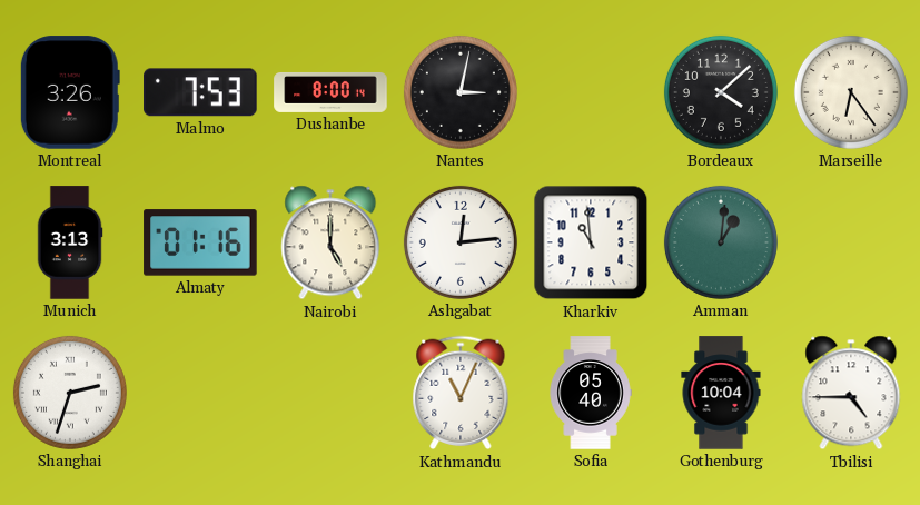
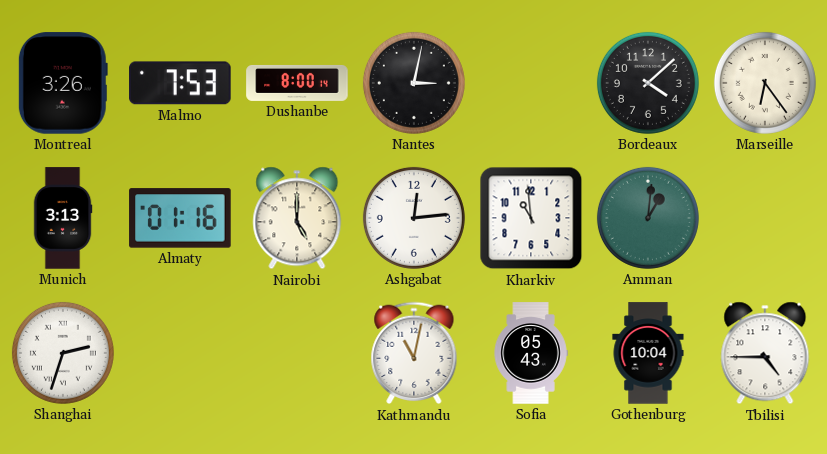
Kathmandu: 11:04 -> 11:02
Sofia: 05:40 -> 05:43
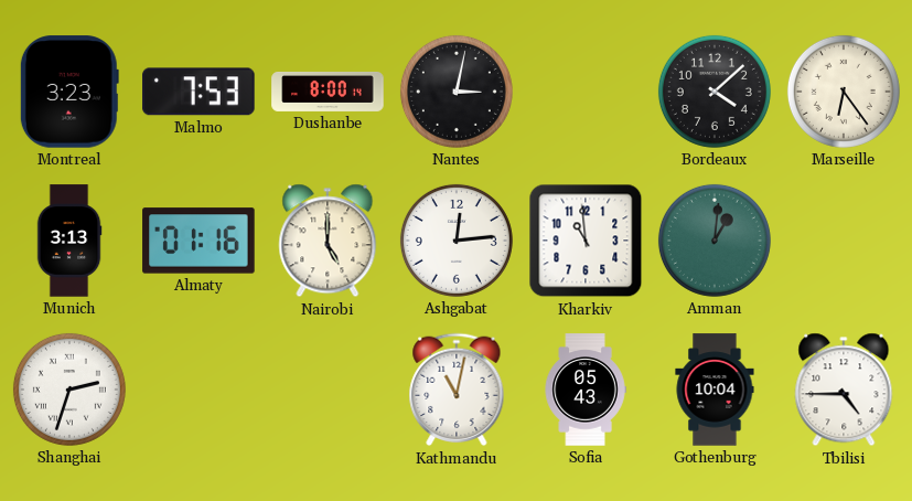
Montreal: 3:26 -> 3:23
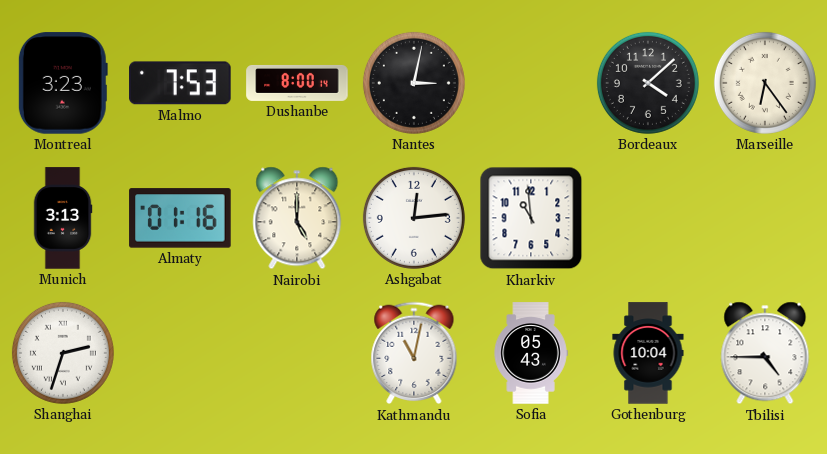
Amman: 1:01 -> none
